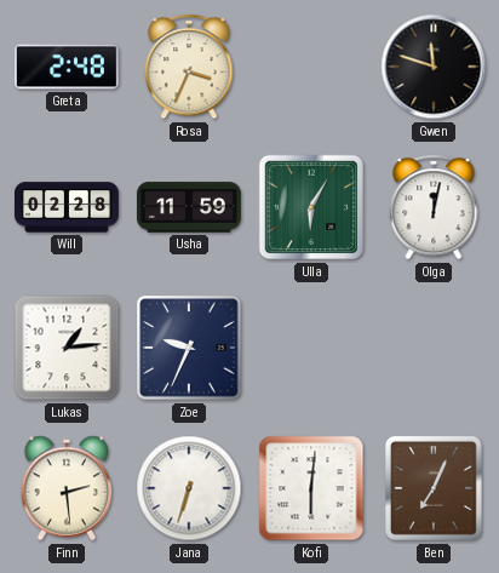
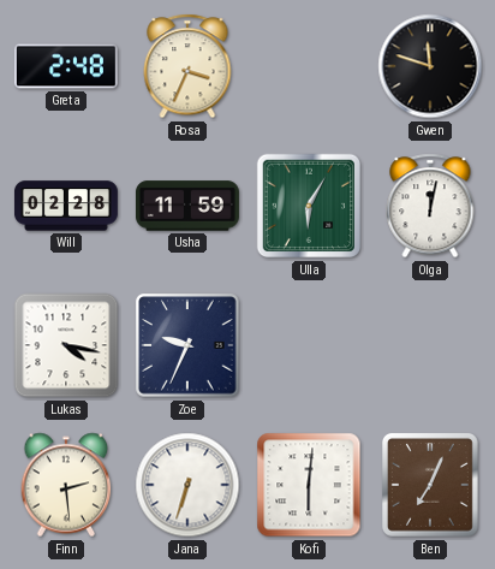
Lukas: 1:14 -> 4:17
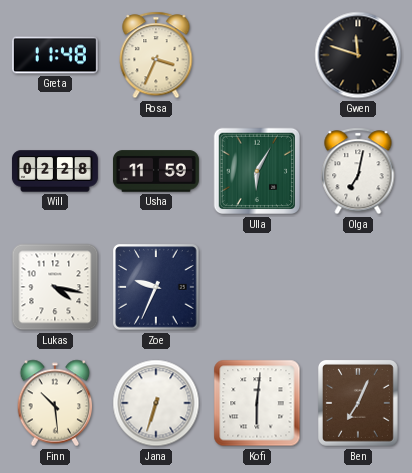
Greta: 2:48 -> 11:48
Olga: 12:02 -> 7:02
Finn: 2:29 -> 10:29
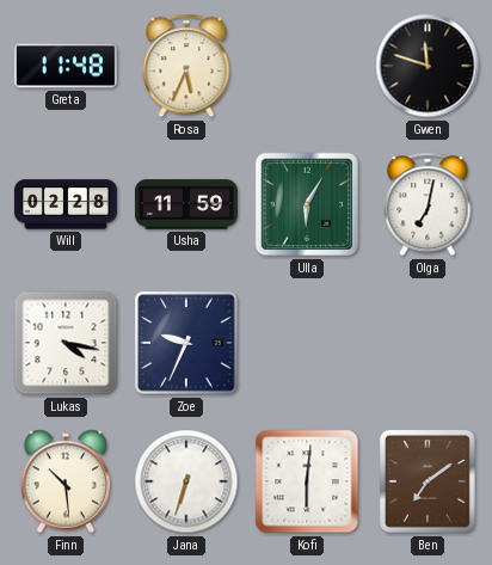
Rosa: 3:34 -> 5:34
Ben: 7:04 -> 7:09
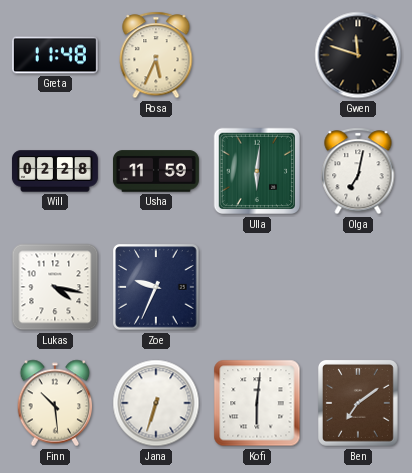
Ulla: 6:05 -> 6:01
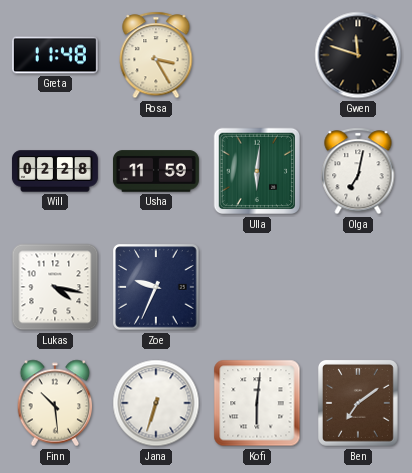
Rosa: 5:34 -> 3:25
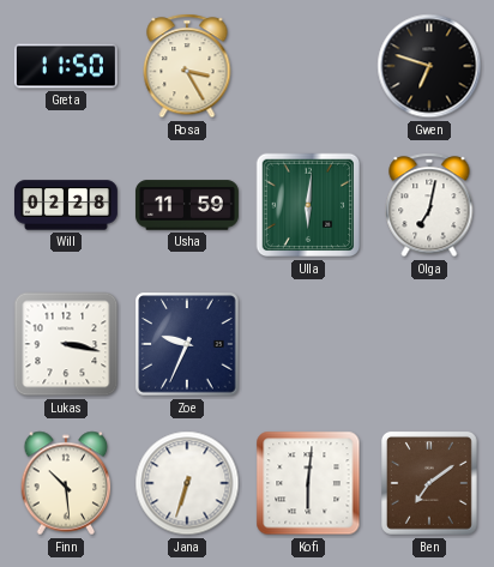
Greta: 11:48 -> 11:50
Gwen: 11:48 -> 6:48
Lukas: 4:17 -> 3:17
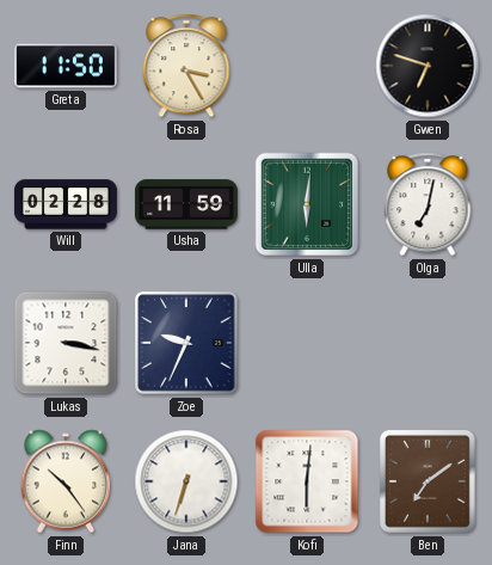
Finn: 10:29 -> 10:24
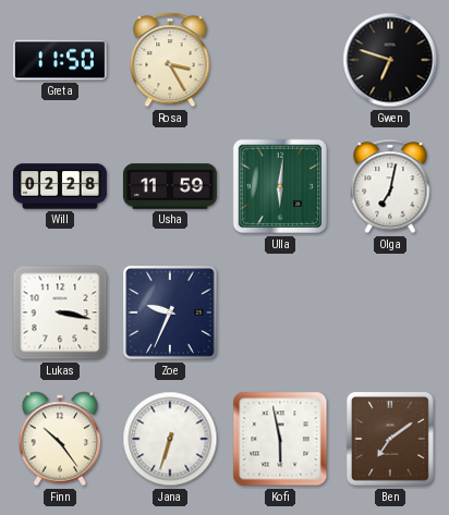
Kofi: 6:01 -> 5:58
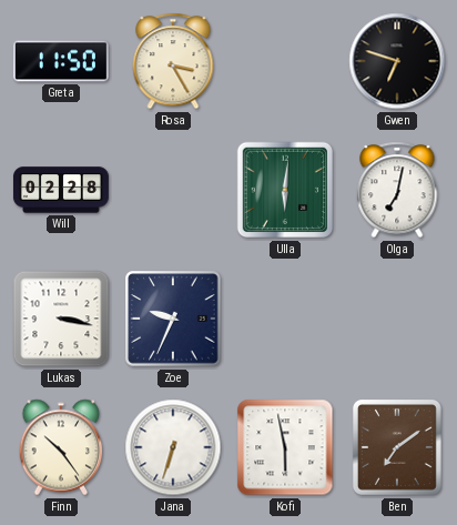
Usha: 11:59 -> none
